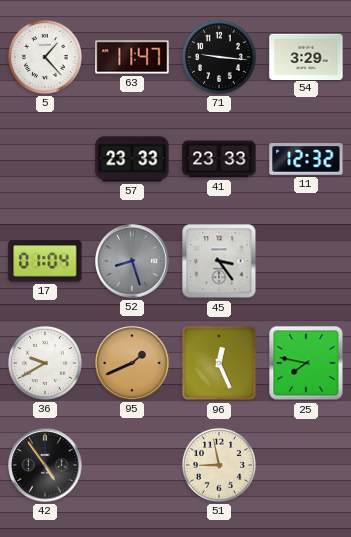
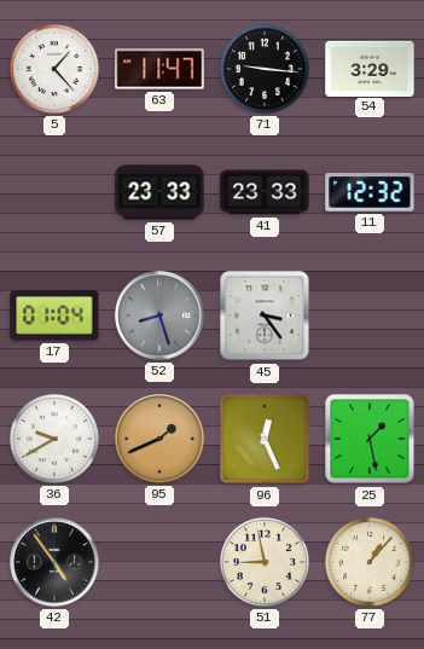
25: 7:47 -> 1:28
77: none -> 1:07
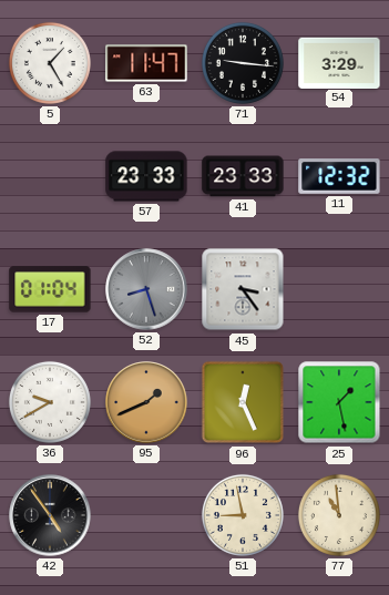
5: 1:23 -> 1:25
77: 1:07 -> 10:59
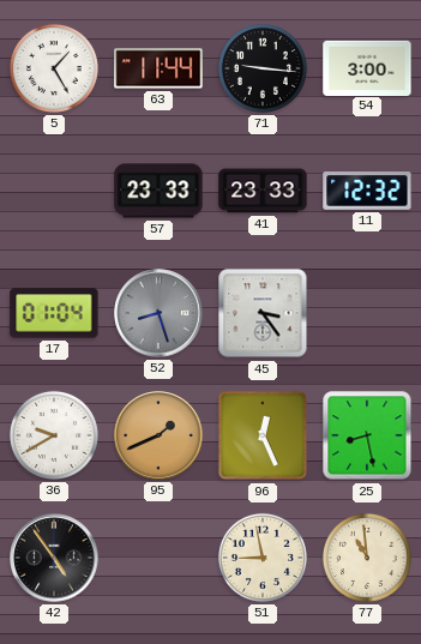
63: 11:47 -> 11:44
54: 3:29 -> 3:00
25: 1:28 -> 8:28
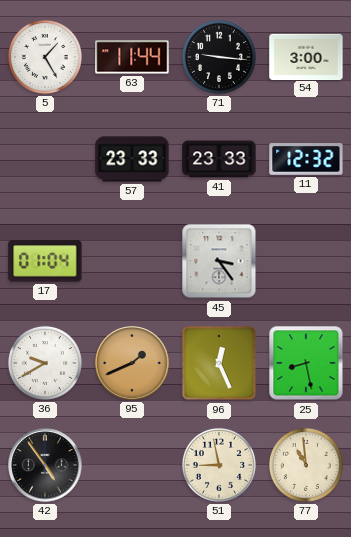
52: 8:27 -> none
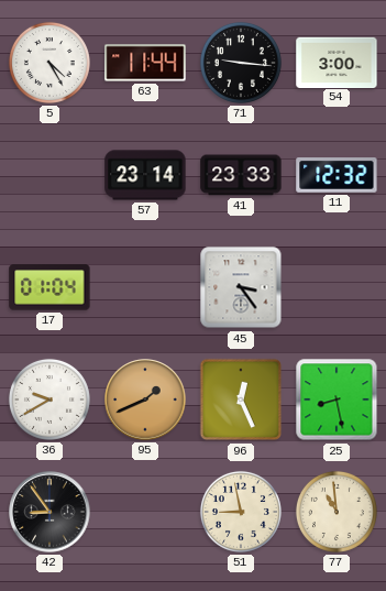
5: 1:25 -> 4:25
57: 23:33 -> 23:14
42: 4:54 -> 8:54
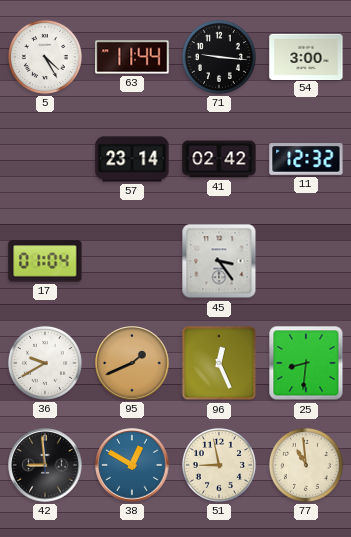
41: 23:33 -> 02:42
25: 8:28 -> 8:31
42: 8:54 -> 8:59
38: none -> 12:50
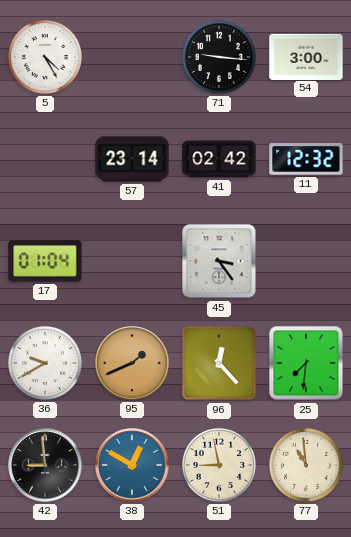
63: 11:44 -> none
96: 12:26 -> 12:23
25: 8:31 -> 7:31
